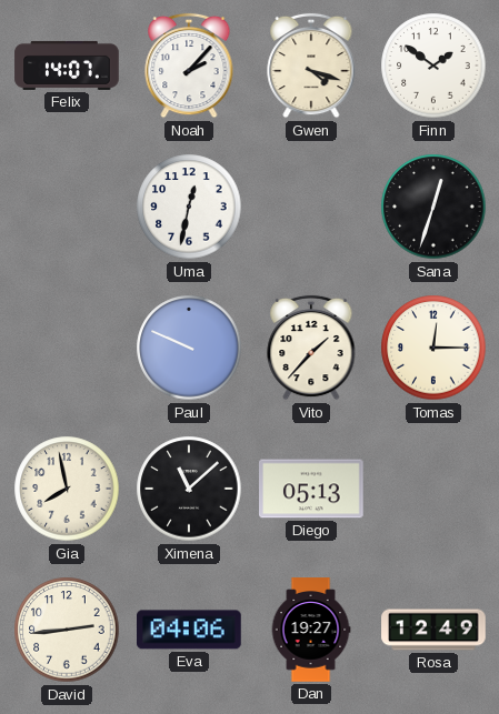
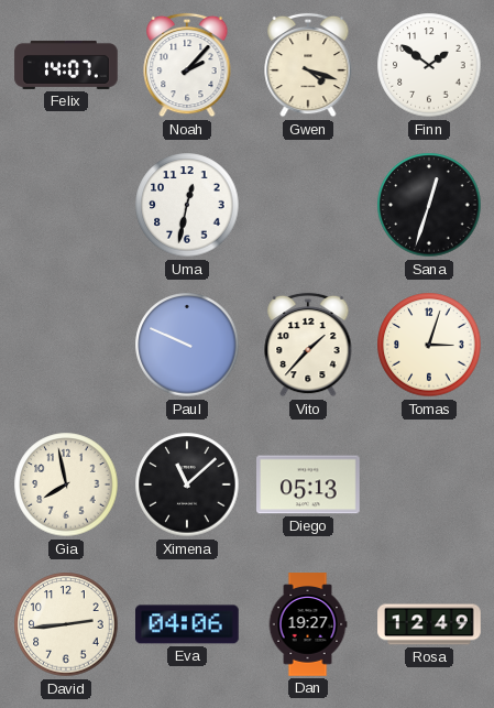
Tomas: 12:15 -> 3:03
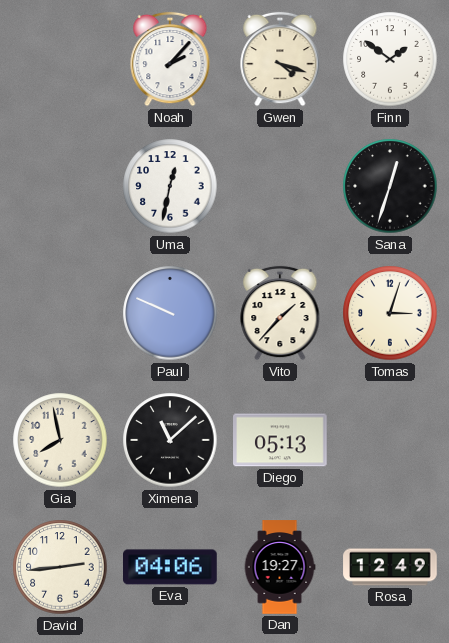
Felix: 14:07 -> none
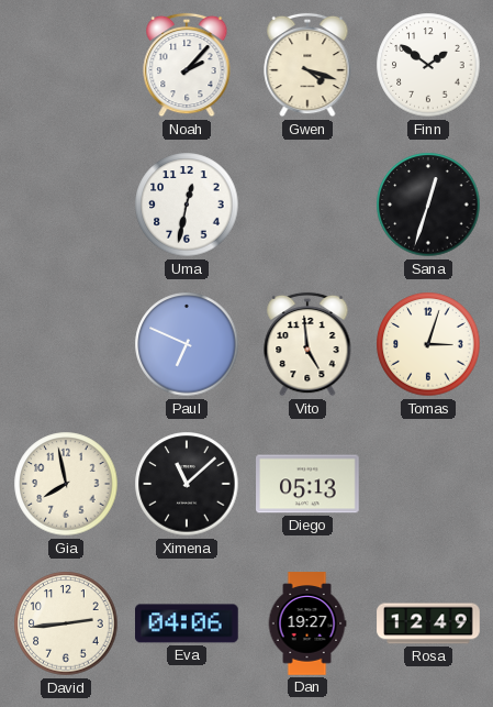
Paul: 9:49 -> 6:49
Vito: 1:37 -> 4:59
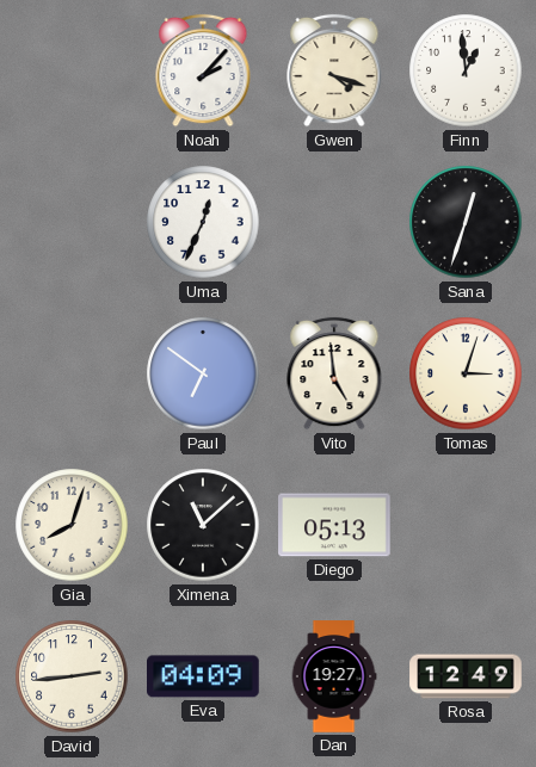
Finn: 1:51 -> 12:59
Uma: 12:32 -> 12:34
Paul: 6:49 -> 6:51
Gia: 7:58 -> 8:03
Eva: 04:06 -> 04:09
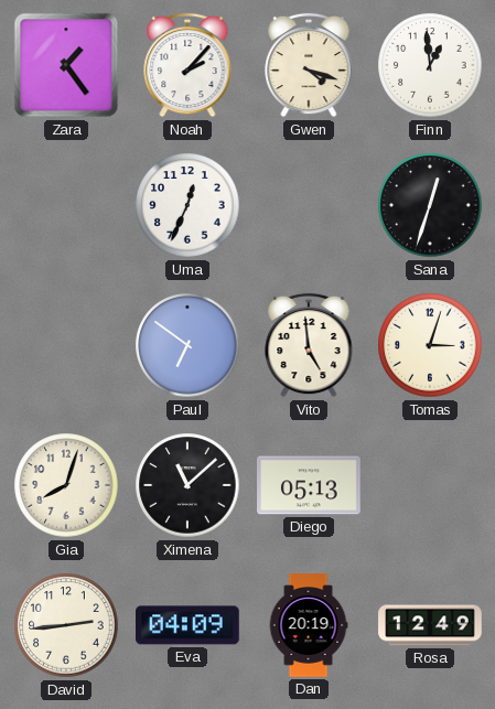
Zara: none -> 1:24
Dan: 19:27 -> 20:19
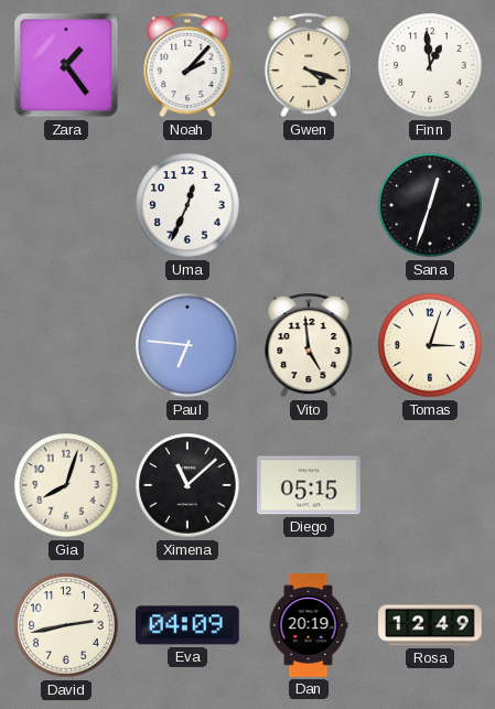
Paul: 6:51 -> 6:46
Diego: 05:13 -> 05:15
David: 2:44 -> 2:43
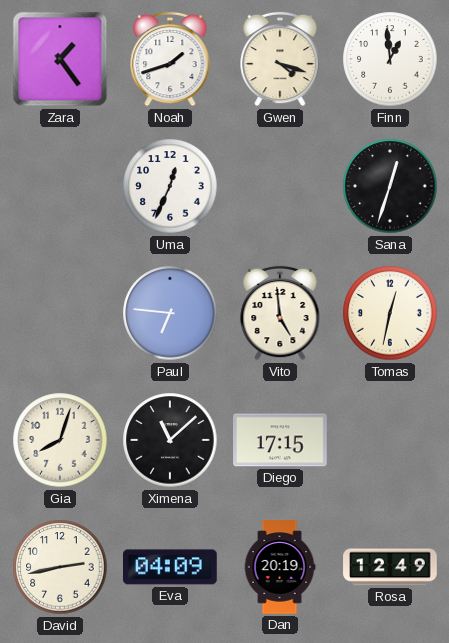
Noah: 2:07 -> 1:42
Tomas: 3:03 -> 12:32
Diego: 05:15 -> 17:15
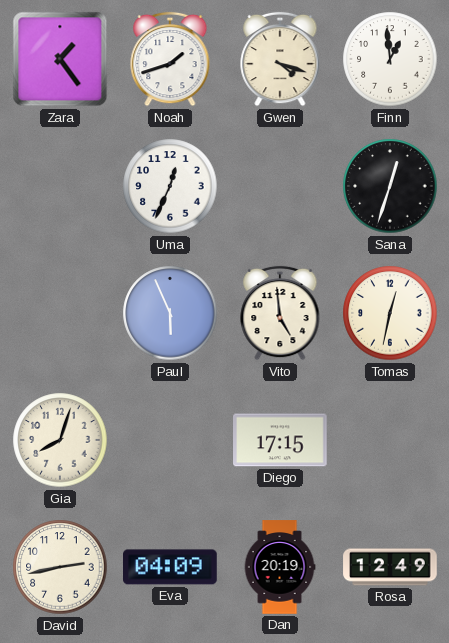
Paul: 6:46 -> 5:56
Ximena: 11:08 -> none
